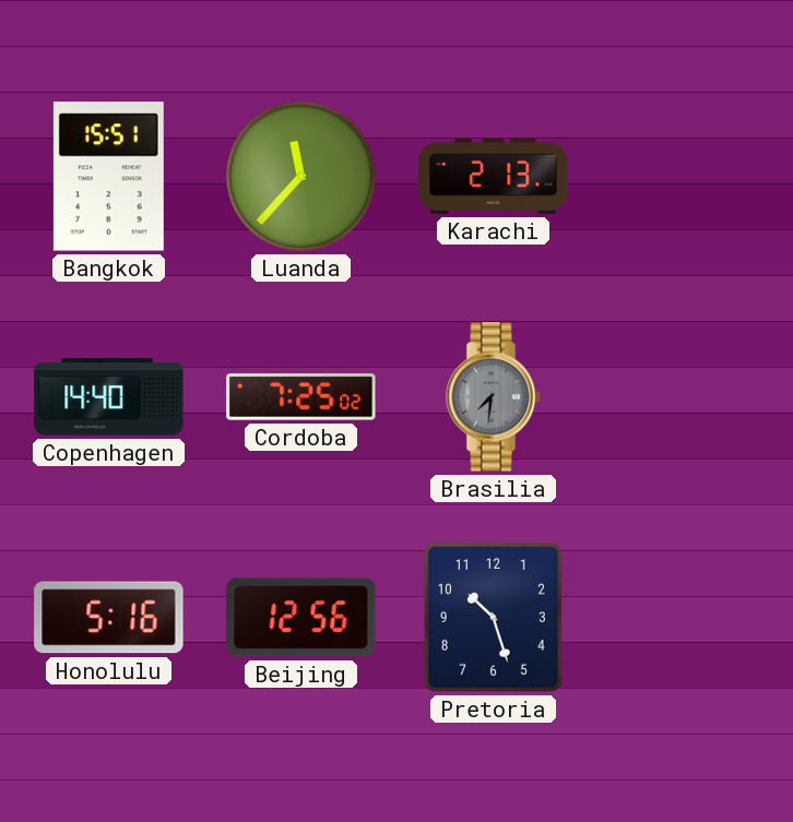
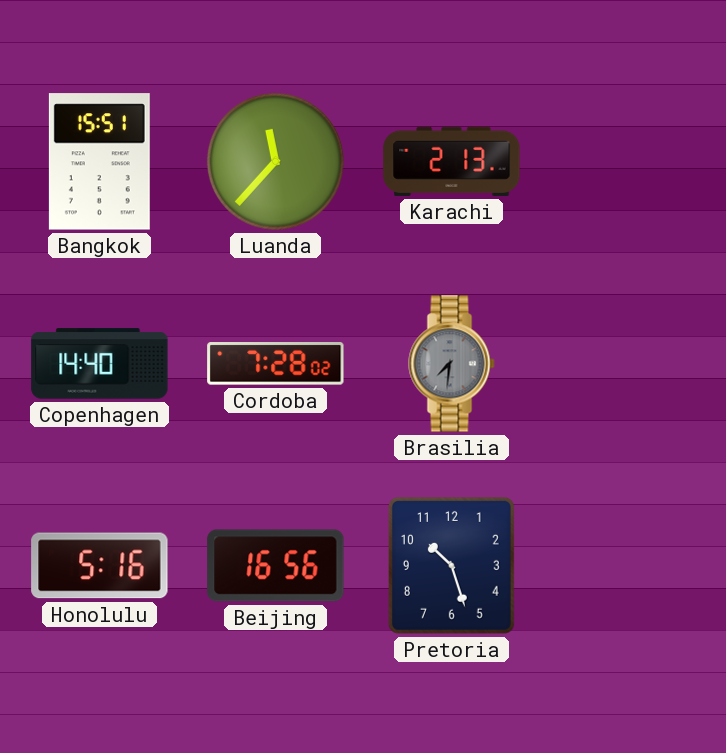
Cordoba: 7:25 -> 7:28
Beijing: 12:56 -> 16:56
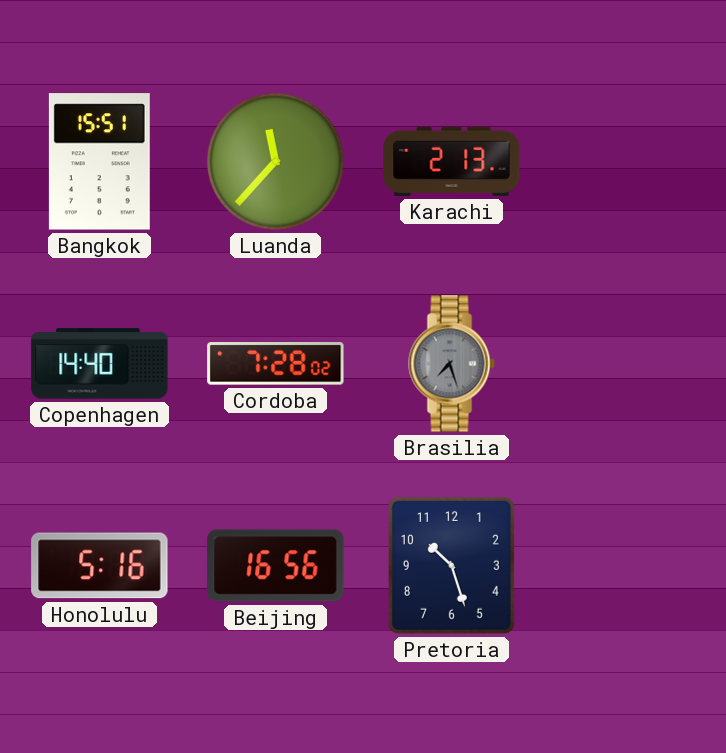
Brasilia: 7:31 -> 7:27
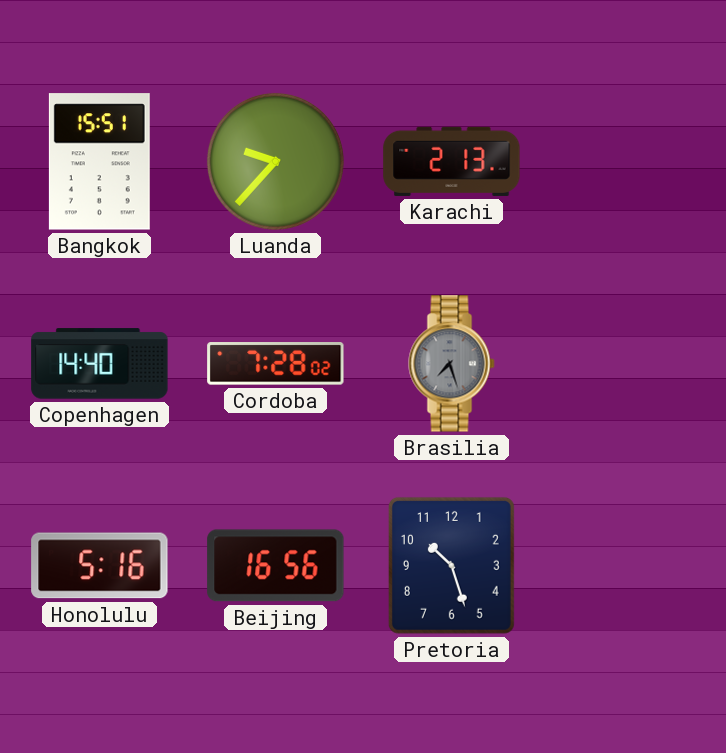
Luanda: 11:37 -> 9:37
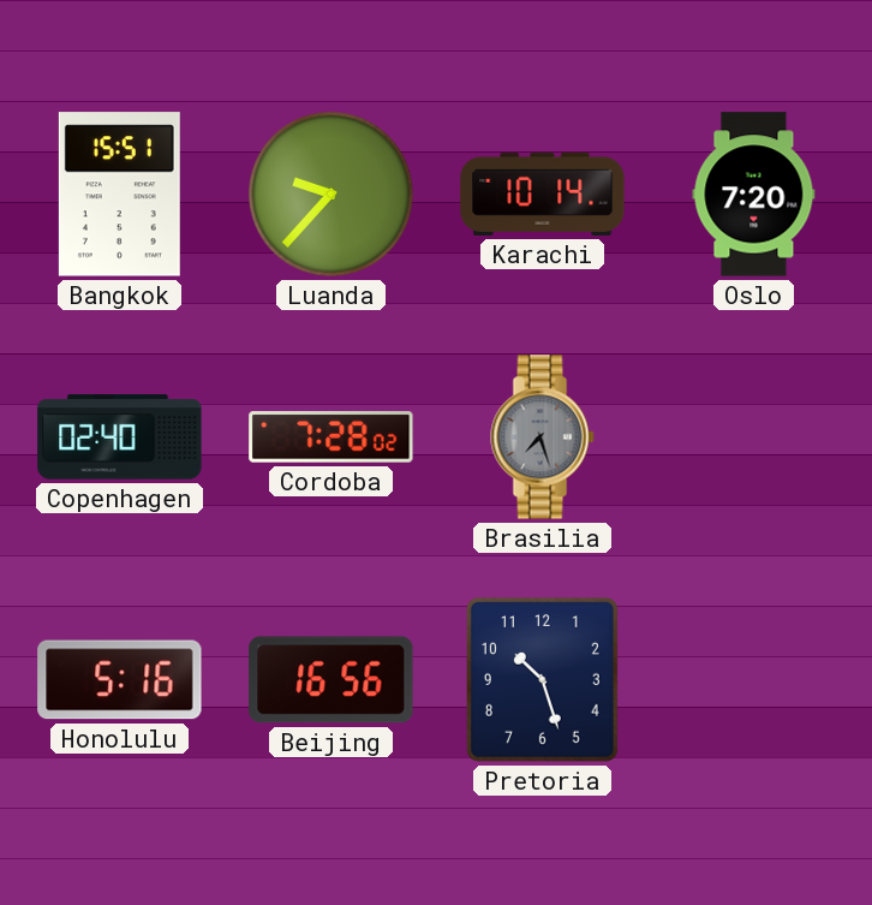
Karachi: 2:13 -> 10:14
Oslo: none -> 7:20
Copenhagen: 14:40 -> 02:40
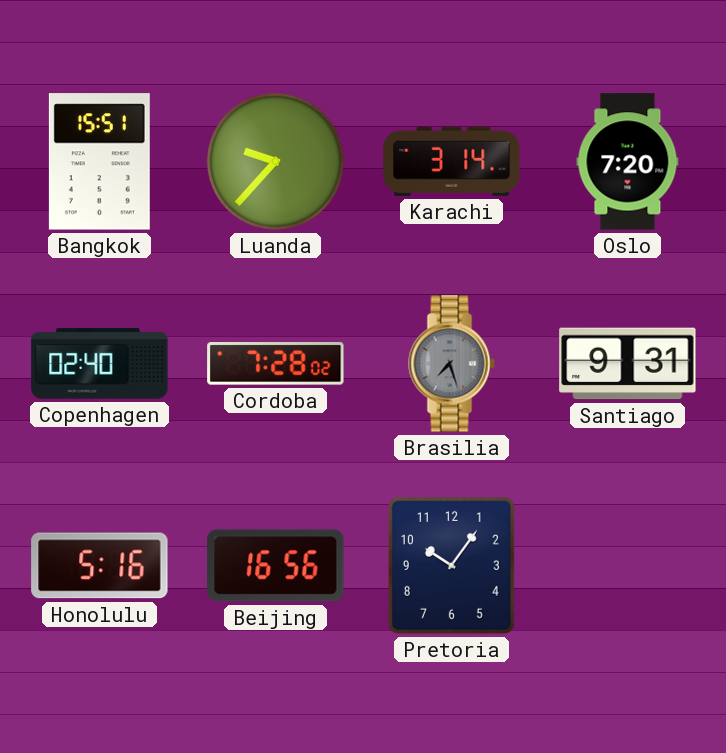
Karachi: 10:14 -> 3:14
Santiago: none -> 9:31
Pretoria: 10:27 -> 10:06
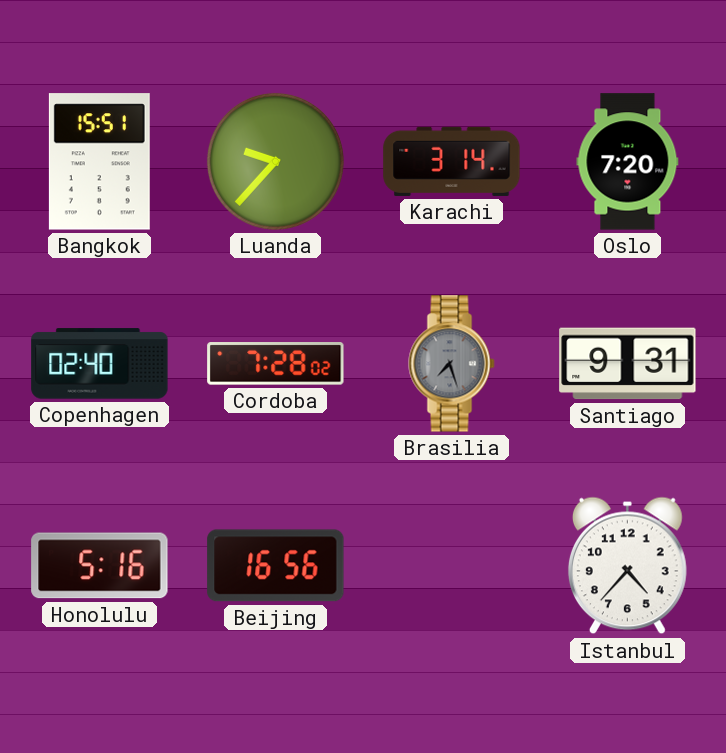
Pretoria: 10:06 -> none
Istanbul: none -> 4:37
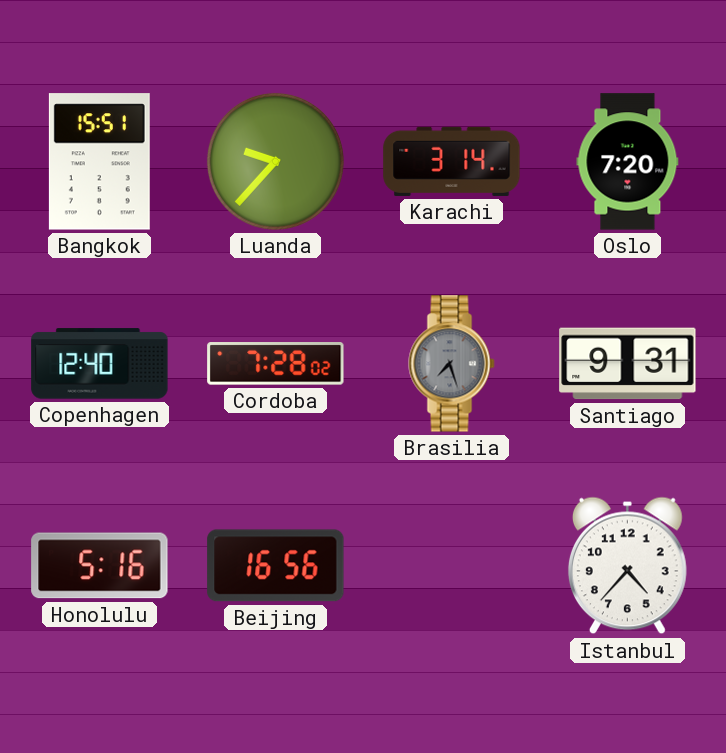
Copenhagen: 02:40 -> 12:40
